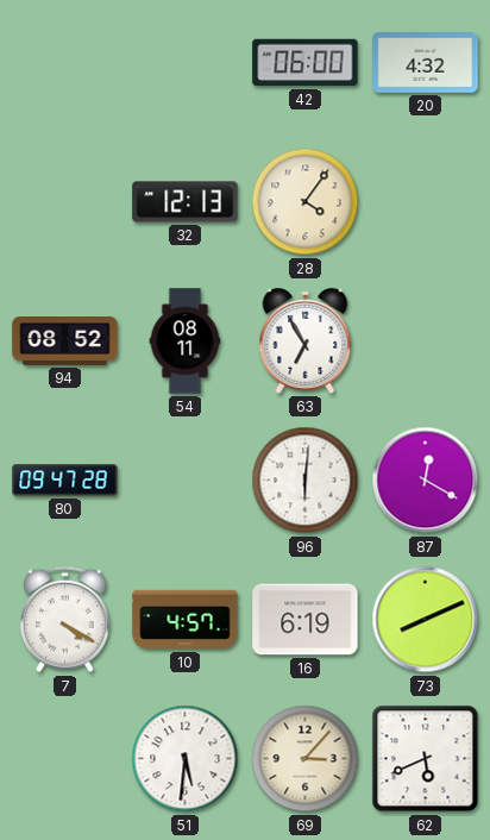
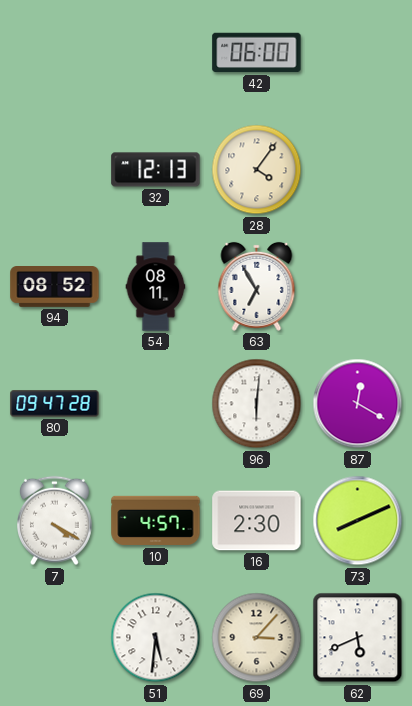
20: 4:32 -> none
16: 6:19 -> 2:30
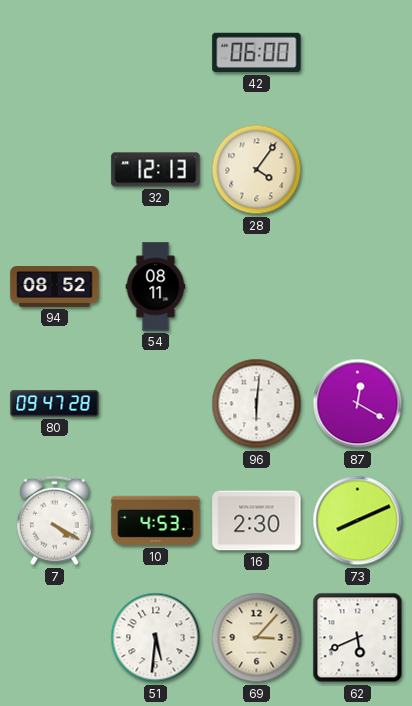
63: 6:55 -> none
10: 4:57 -> 4:53
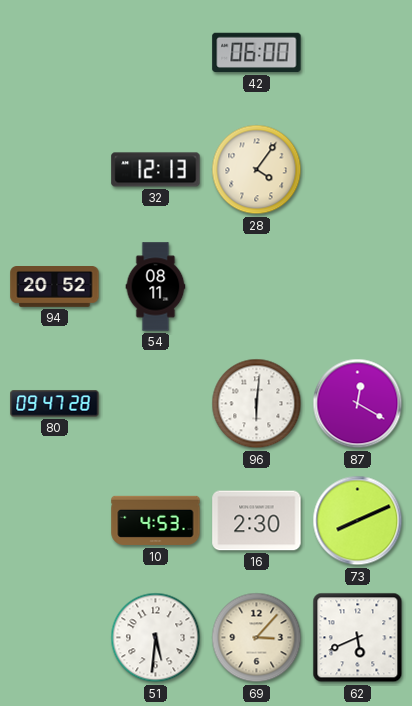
94: 08:52 -> 20:52
7: 4:20 -> none
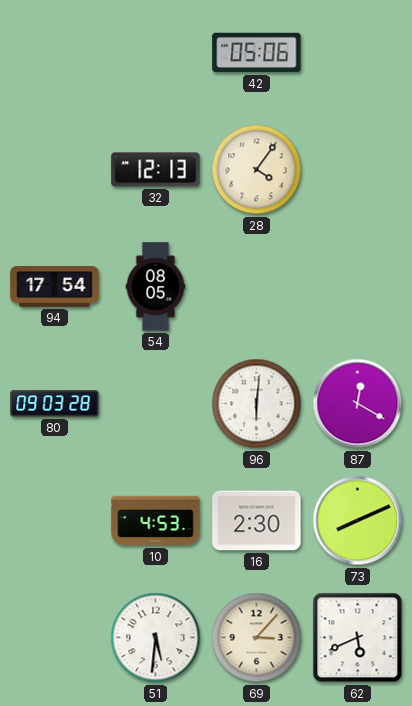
42: 06:00 -> 05:06
94: 20:52 -> 17:54
54: 08:11 -> 08:05
80: 09:47 -> 09:03
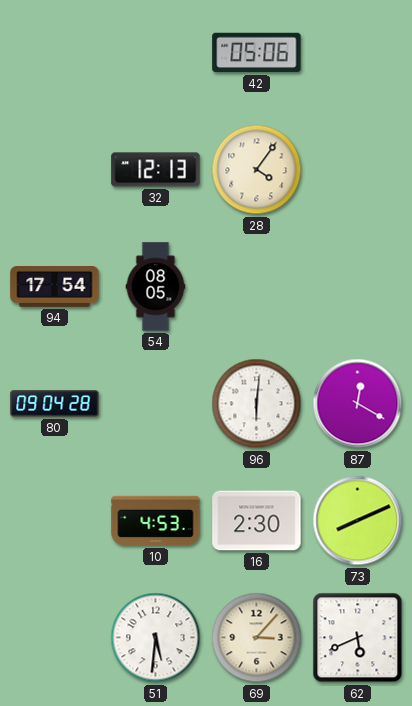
80: 09:03 -> 09:04
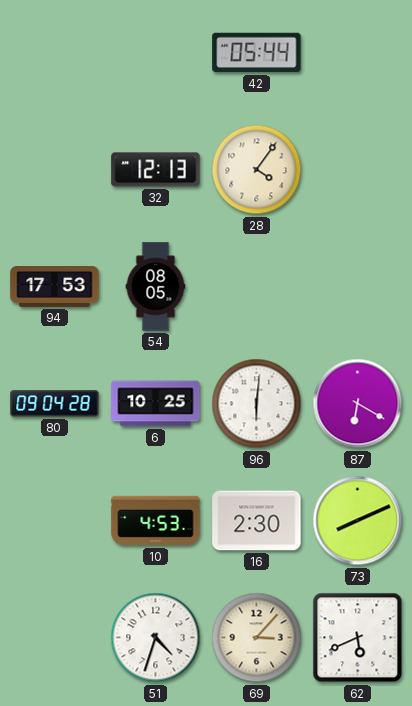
42: 05:06 -> 05:44
94: 17:54 -> 17:53
6: none -> 10:25
87: 12:20 -> 6:20
51: 5:31 -> 4:33
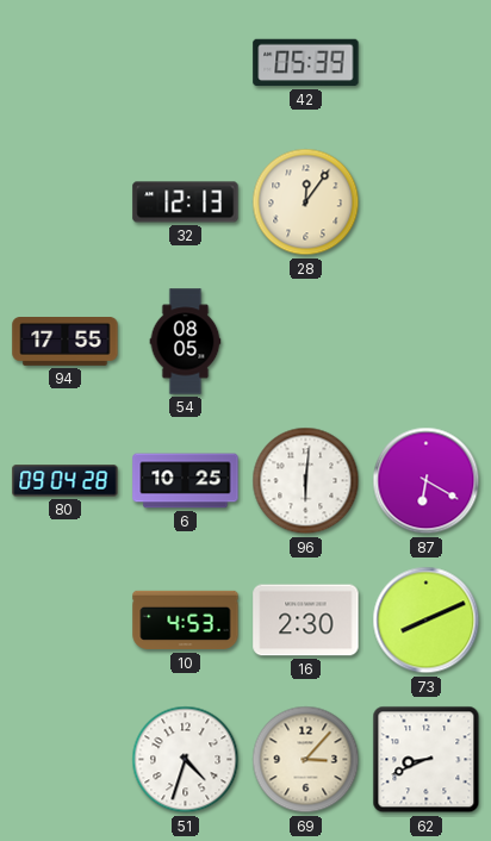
42: 05:44 -> 05:39
28: 4:06 -> 12:06
94: 17:53 -> 17:55
62: 5:41 -> 8:41
